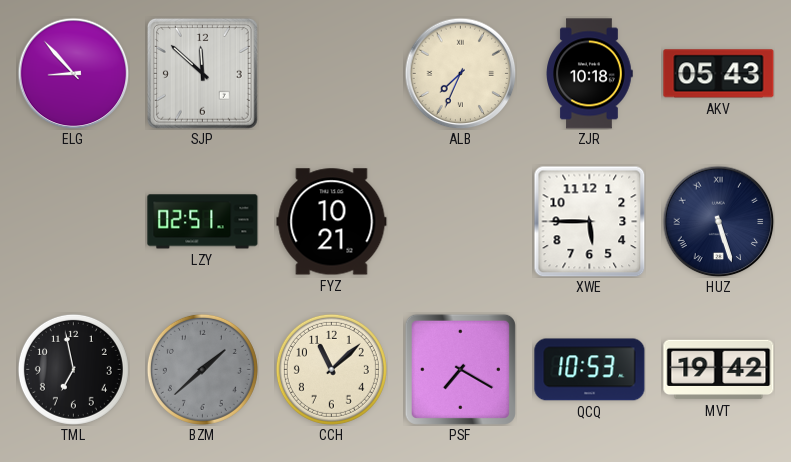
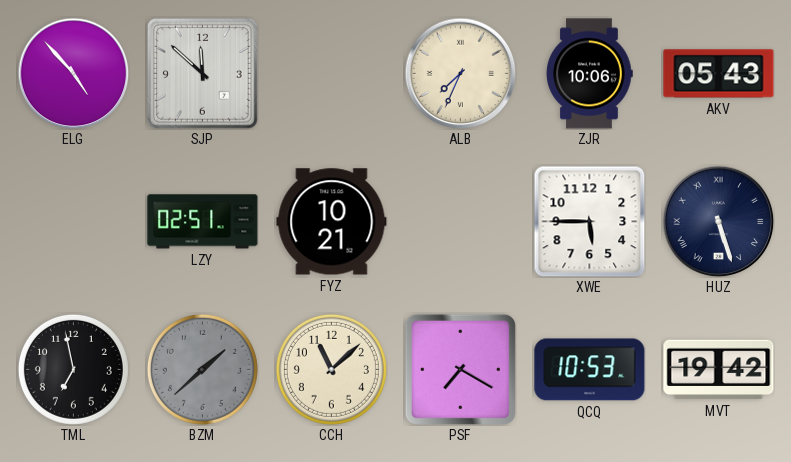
ELG: 8:53 -> 4:53
ZJR: 10:18 -> 10:06
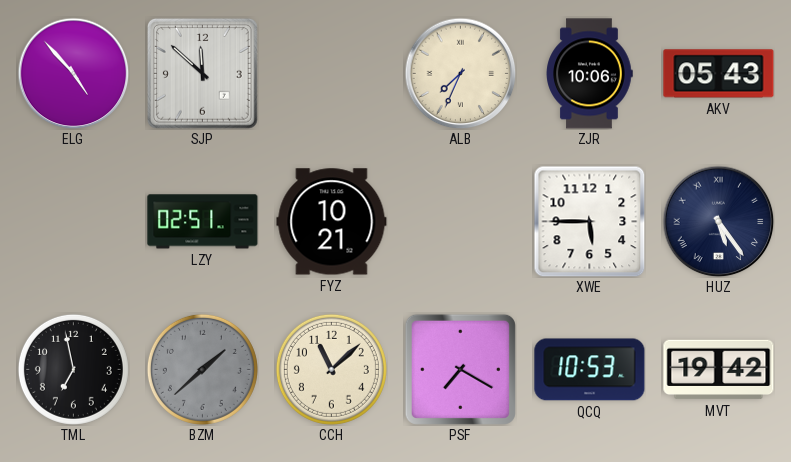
HUZ: 5:27 -> 5:24
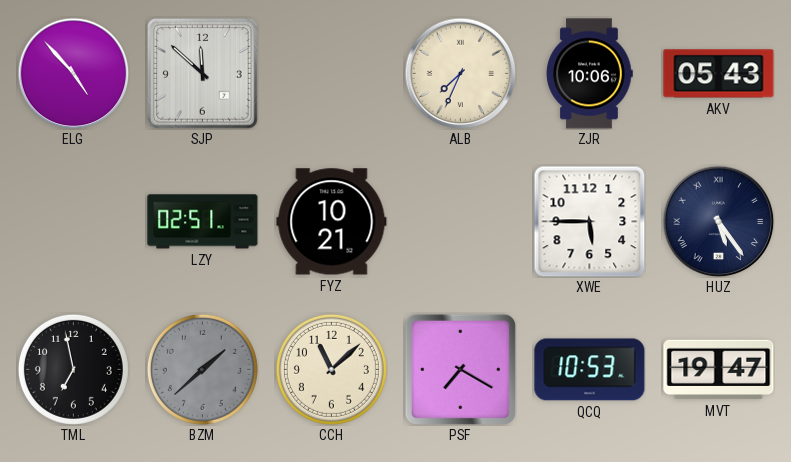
MVT: 19:42 -> 19:47
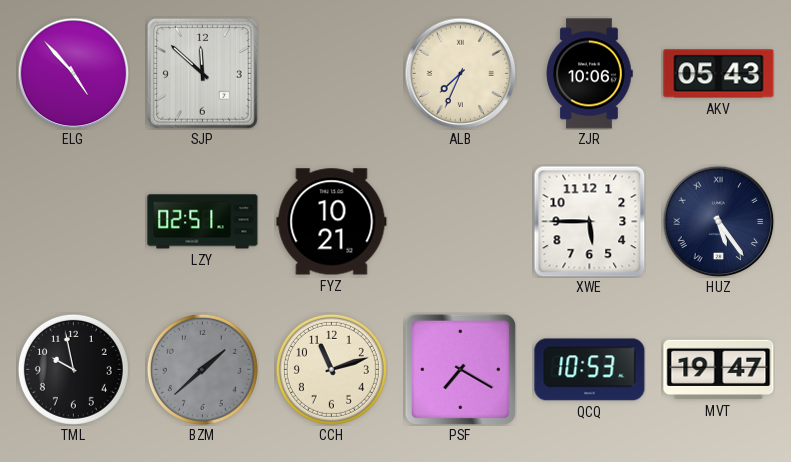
TML: 6:58 -> 9:58
CCH: 11:08 -> 11:12
